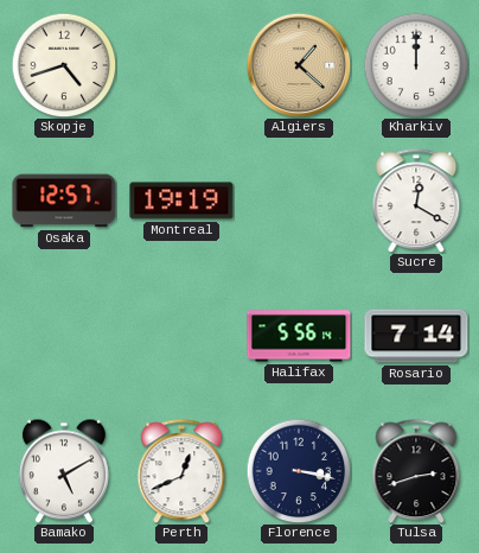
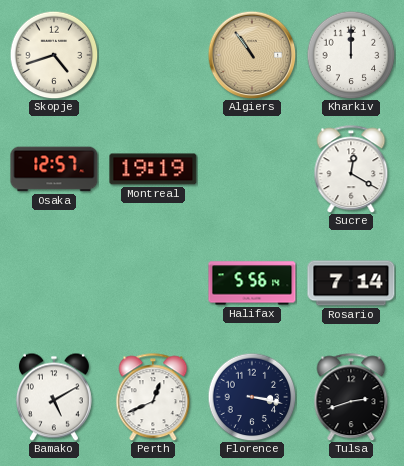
Algiers: 1:22 -> 10:54
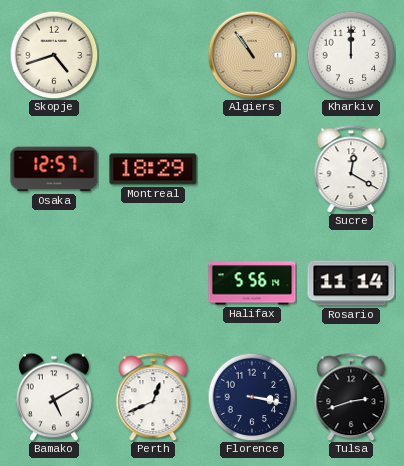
Montreal: 19:19 -> 18:29
Rosario: 7:14 -> 11:14
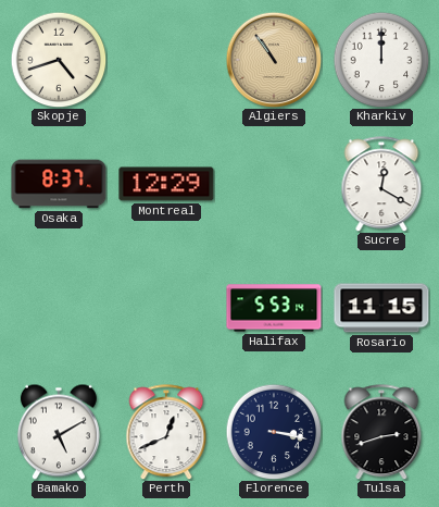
Osaka: 12:57 -> 8:37
Montreal: 18:29 -> 12:29
Halifax: 5:56 -> 5:53
Rosario: 11:14 -> 11:15
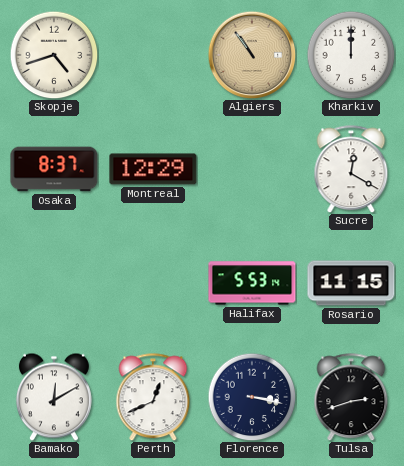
Bamako: 5:10 -> 12:10
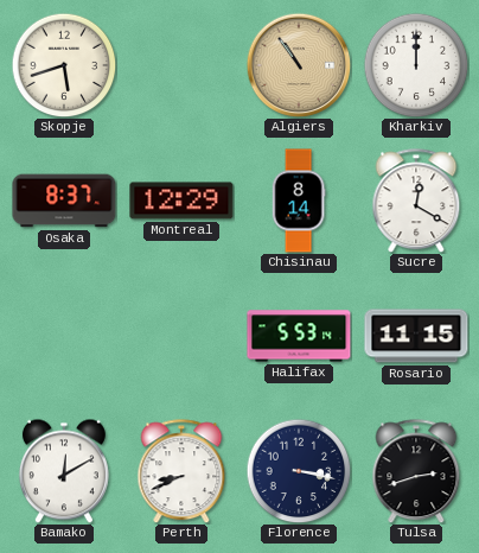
Skopje: 4:42 -> 5:42
Chisinau: none -> 8:14
Perth: 12:41 -> 8:41
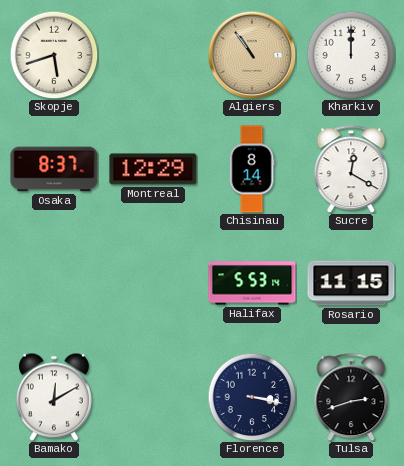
Perth: 8:41 -> none
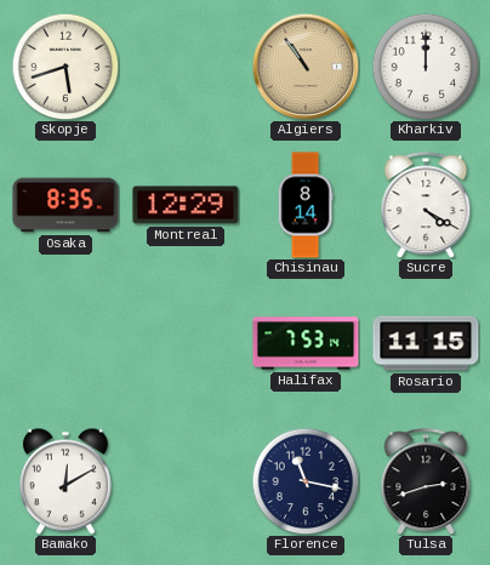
Osaka: 8:37 -> 8:35
Sucre: 12:20 -> 4:20
Halifax: 5:53 -> 7:53
Florence: 3:17 -> 11:17
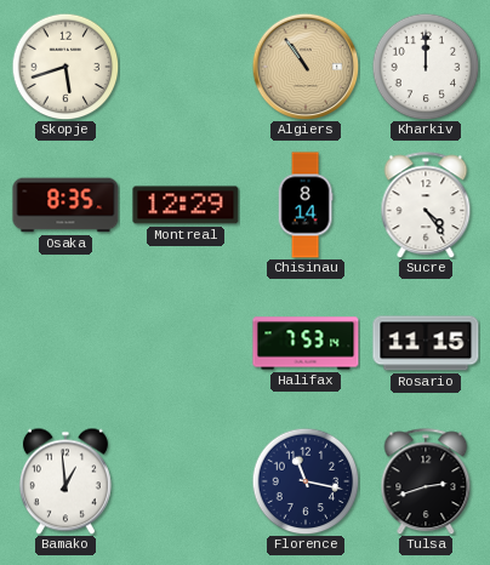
Sucre: 4:20 -> 4:24
Bamako: 12:10 -> 12:59
